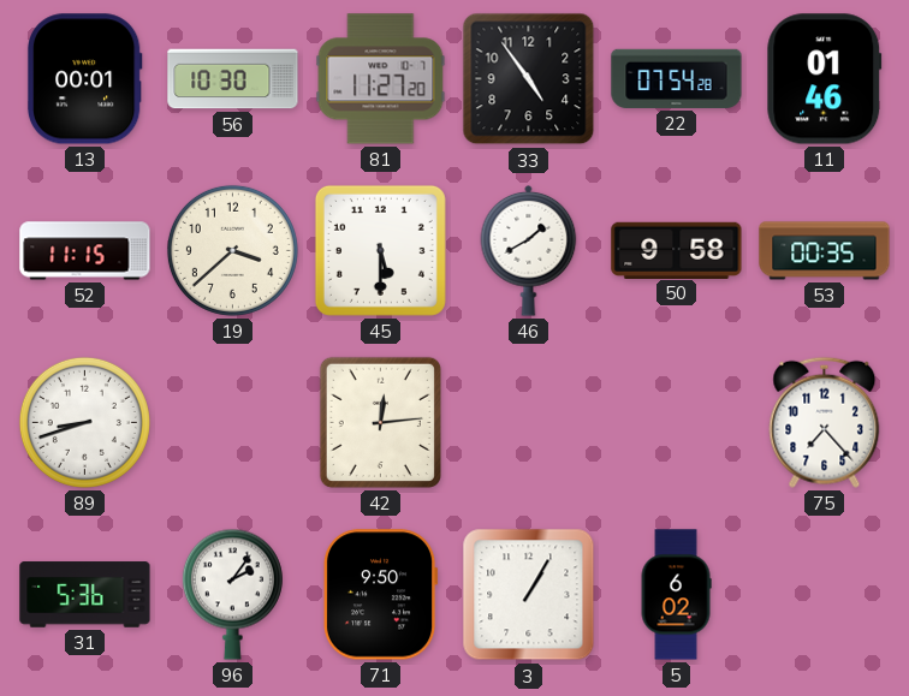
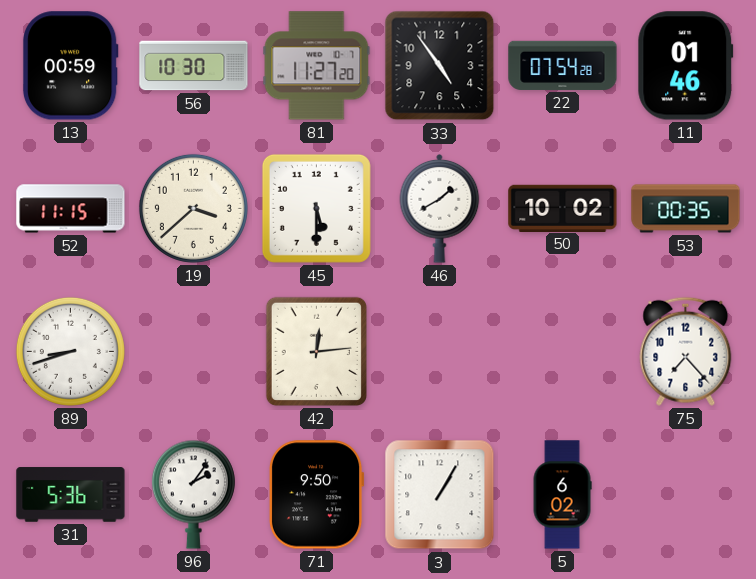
13: 00:01 -> 00:59
50: 9:58 -> 10:02
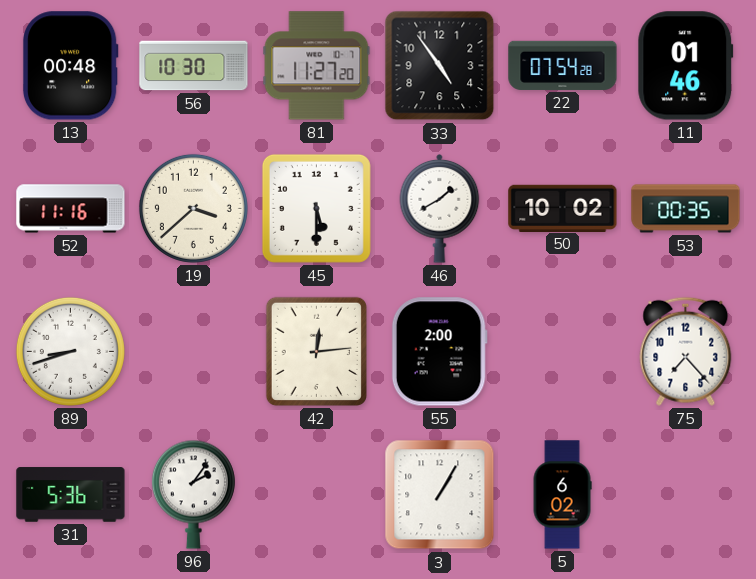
13: 00:59 -> 00:48
52: 11:15 -> 11:16
55: none -> 2:00
71: 9:50 -> none
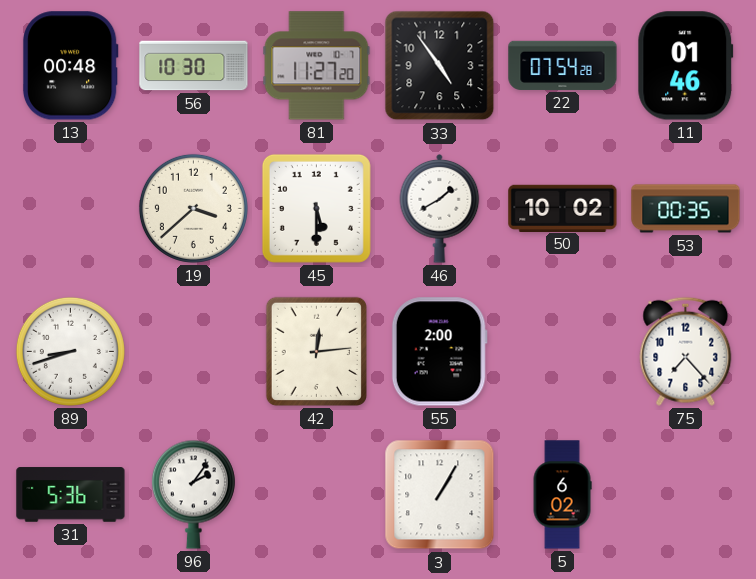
52: 11:16 -> none
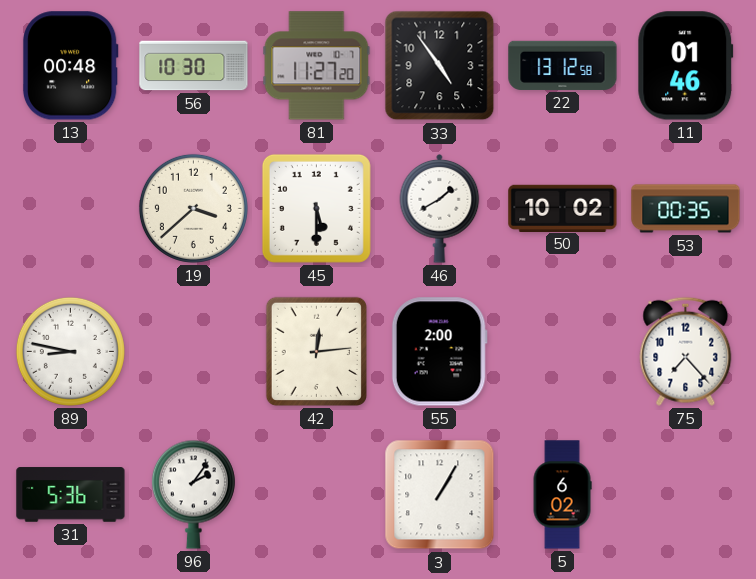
22: 07:54 -> 13:12
89: 8:42 -> 8:47
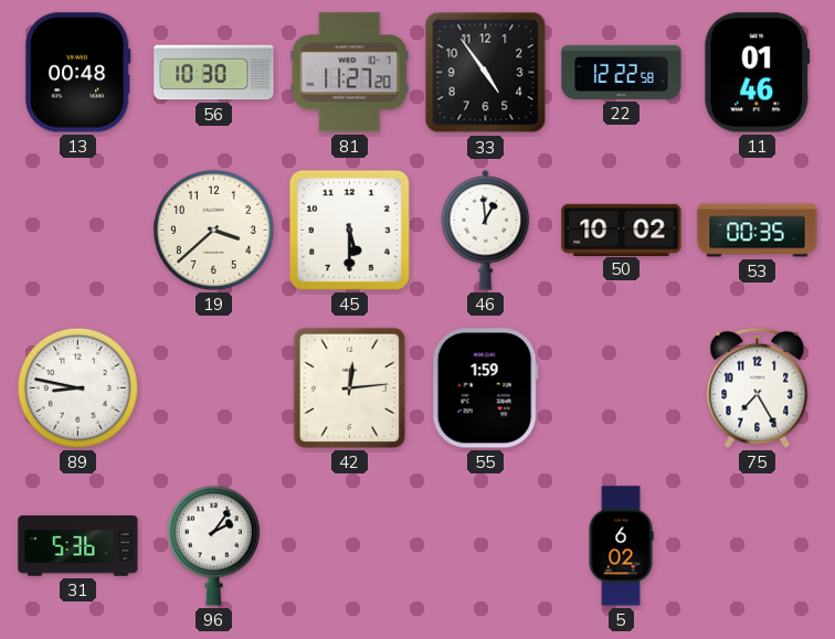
22: 13:12 -> 12:22
46: 1:40 -> 12:59
55: 2:00 -> 1:59
75: 7:23 -> 7:25
3: 1:05 -> none
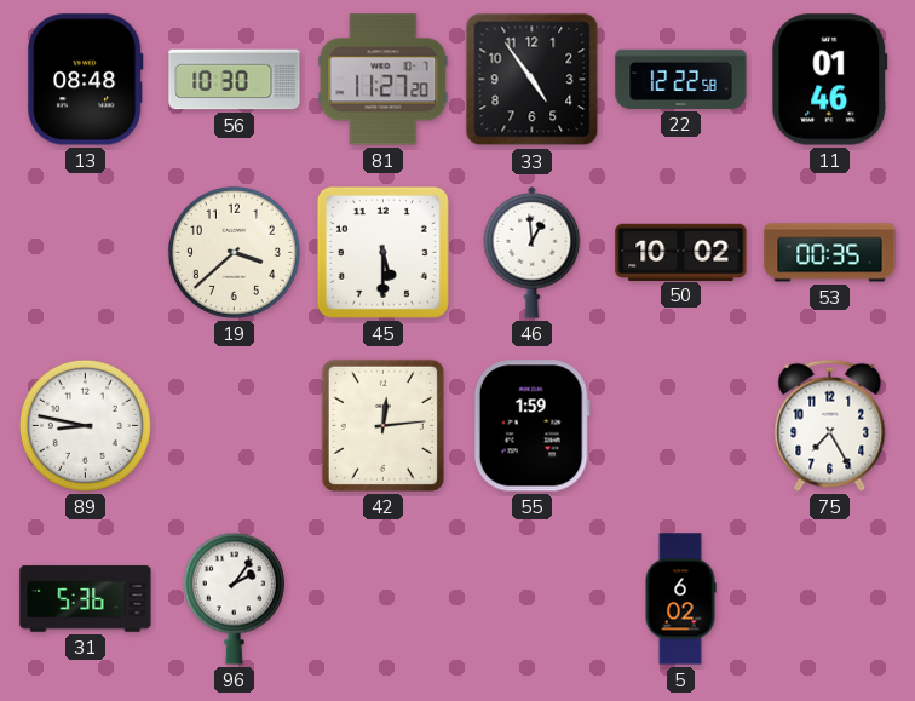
13: 00:48 -> 08:48
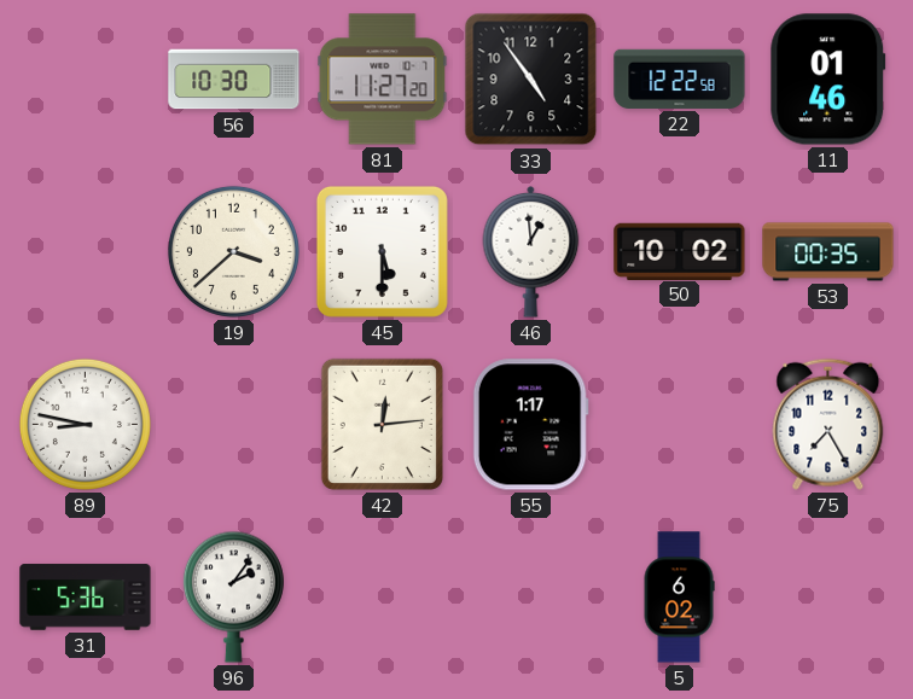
13: 08:48 -> none
55: 1:59 -> 1:17
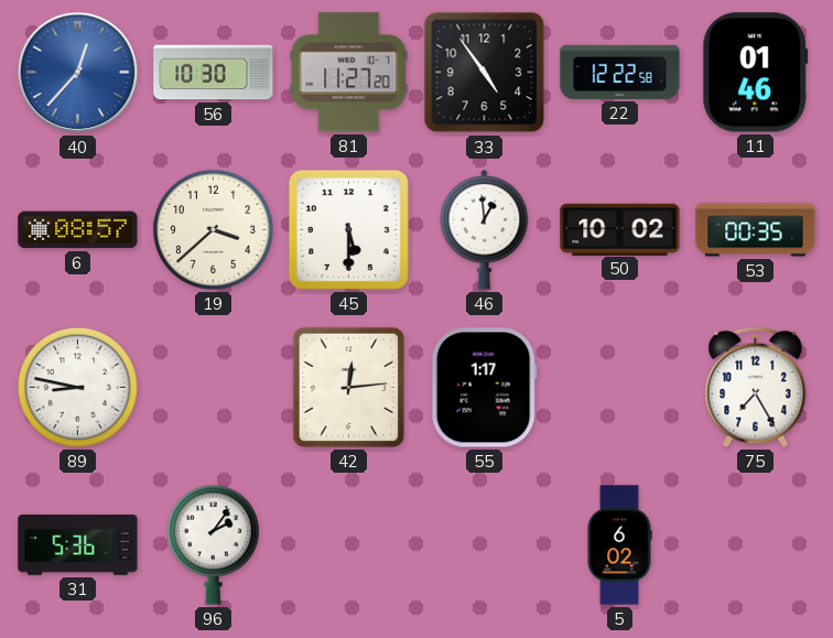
40: none -> 12:37
6: none -> 08:57
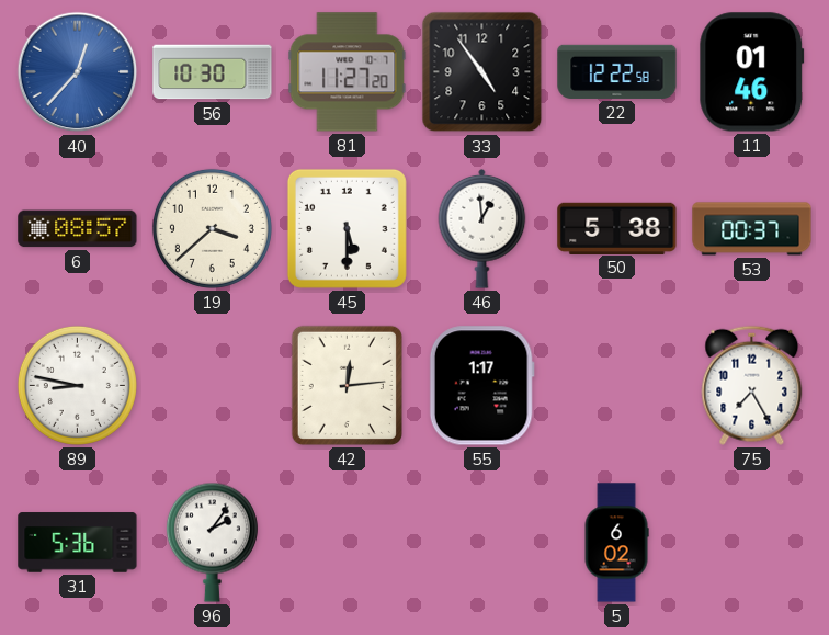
50: 10:02 -> 5:38
53: 00:35 -> 00:37
